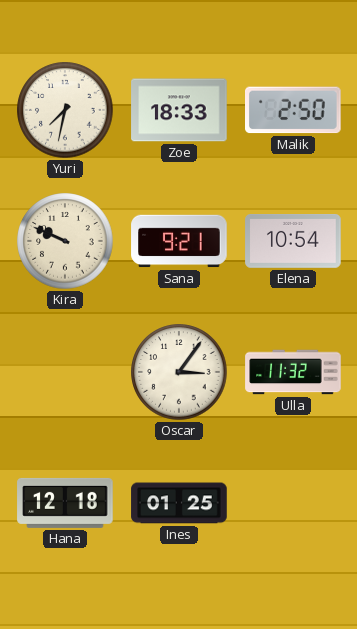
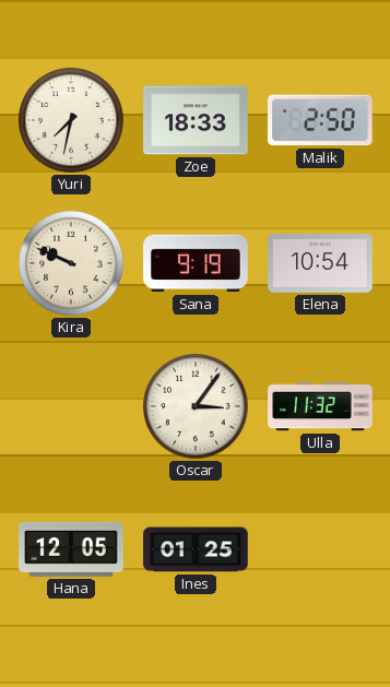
Sana: 9:21 -> 9:19
Hana: 12:18 -> 12:05
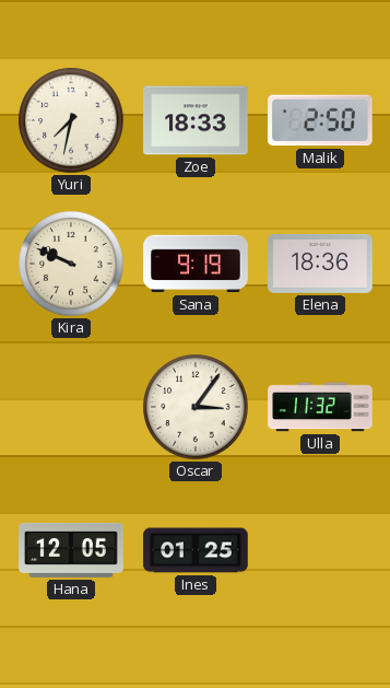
Elena: 10:54 -> 18:36
